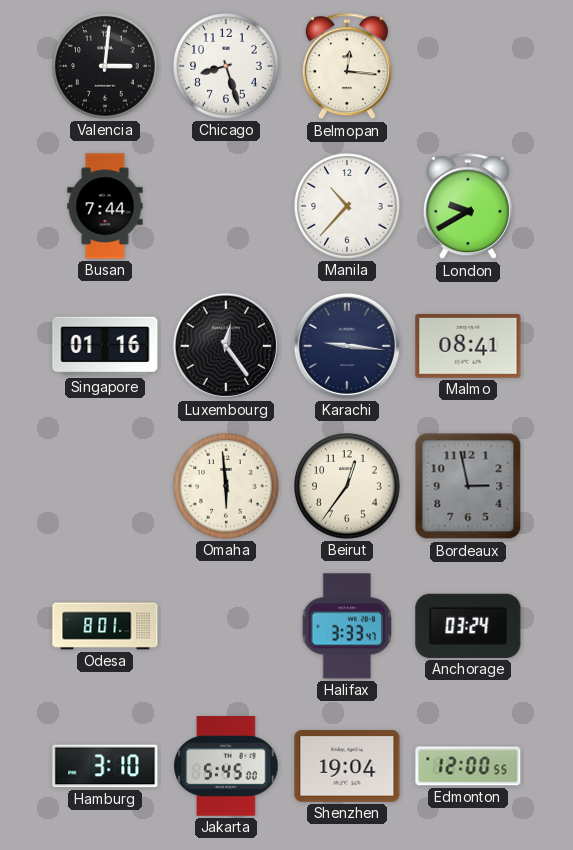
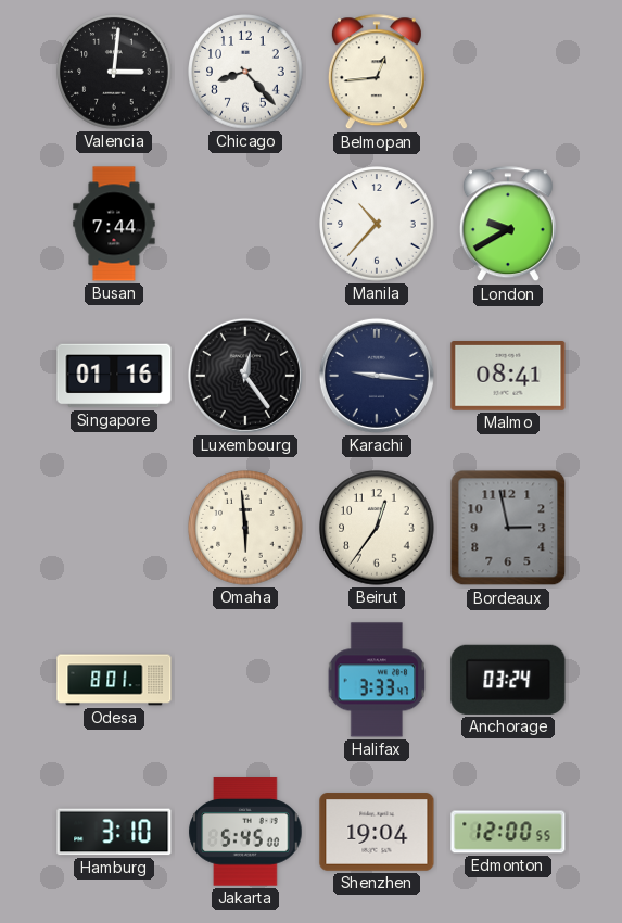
Chicago: 8:27 -> 8:23
Belmopan: 12:16 -> 12:44
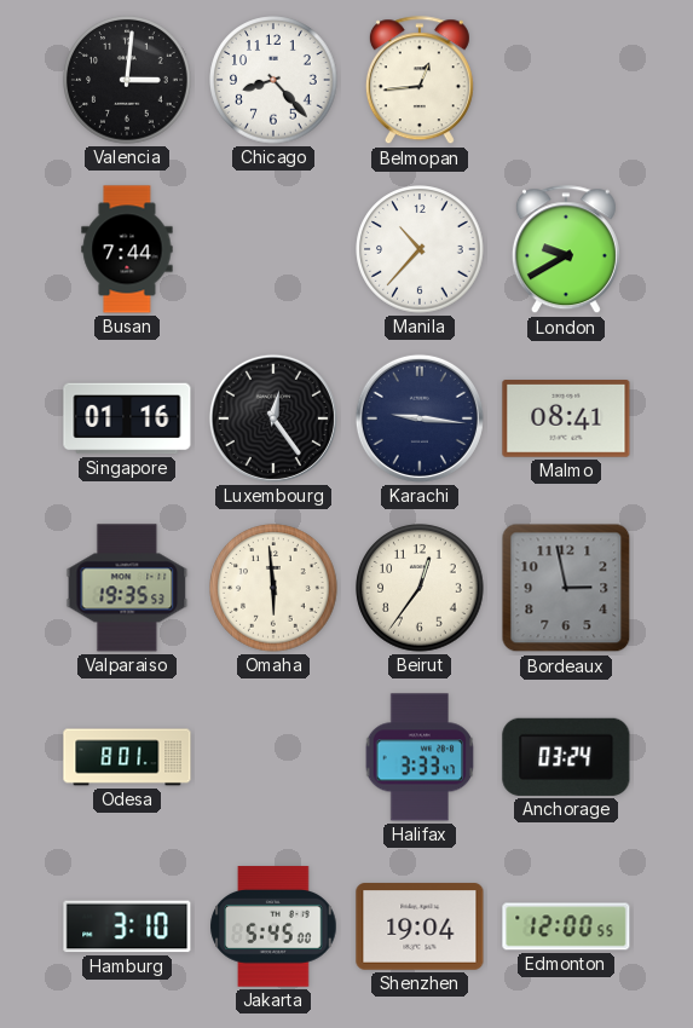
Valparaiso: none -> 19:35
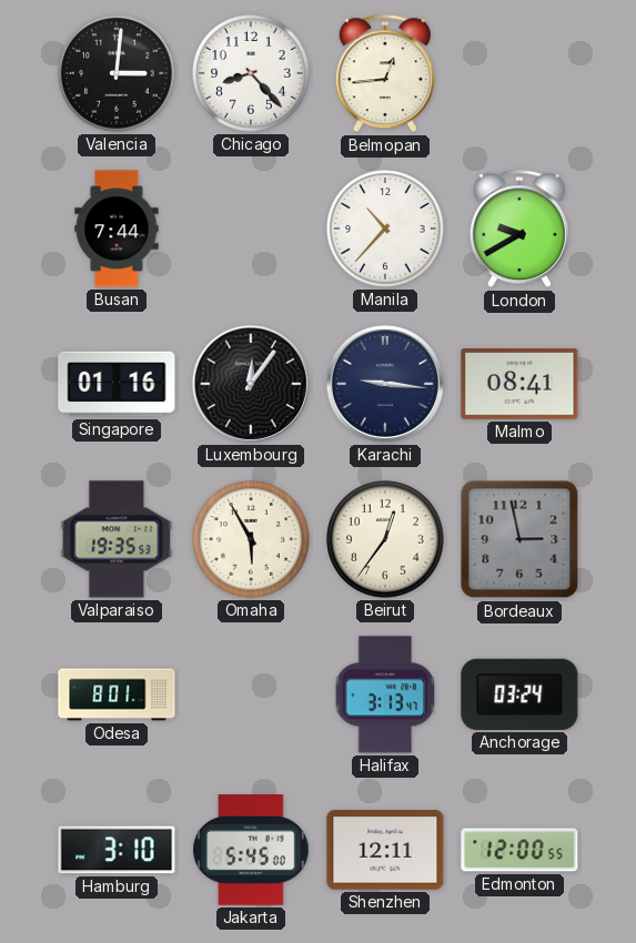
Luxembourg: 12:24 -> 12:06
Omaha: 5:59 -> 5:55
Halifax: 3:33 -> 3:13
Shenzhen: 19:04 -> 12:11
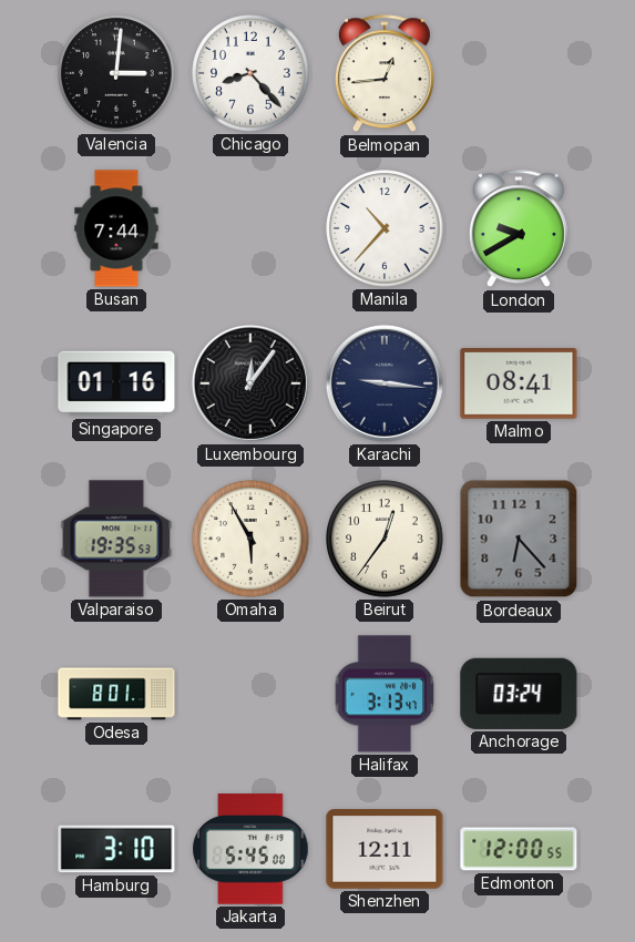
Bordeaux: 2:58 -> 6:23
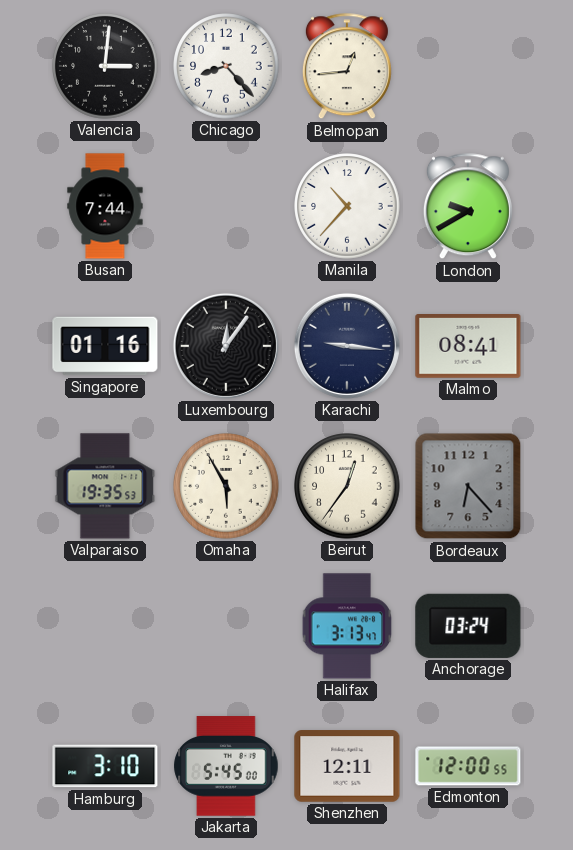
Odesa: 8:01 -> none
